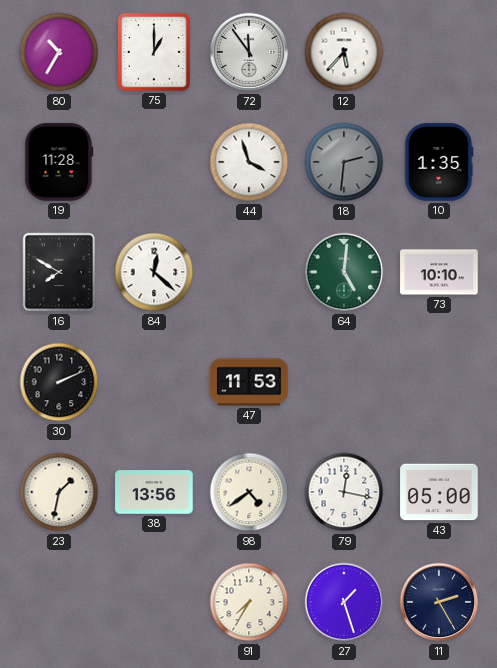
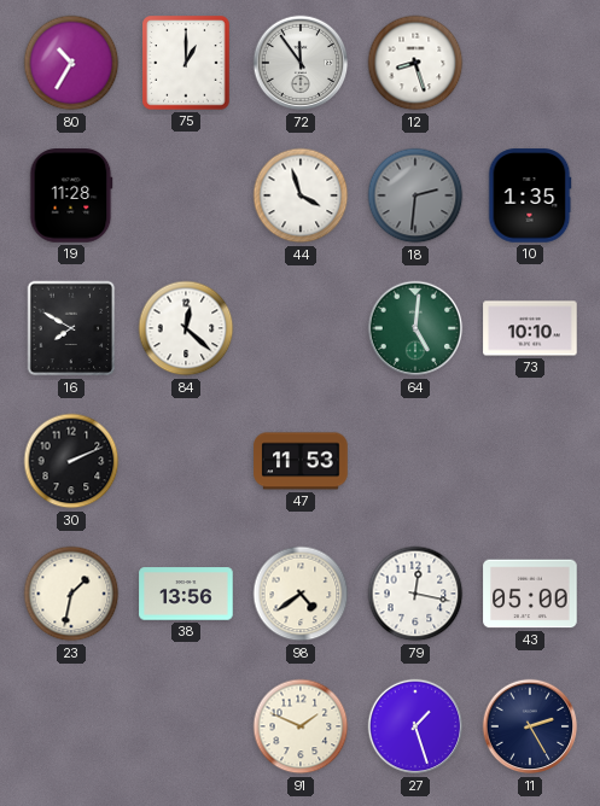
12: 5:37 -> 8:27
91: 7:35 -> 1:49
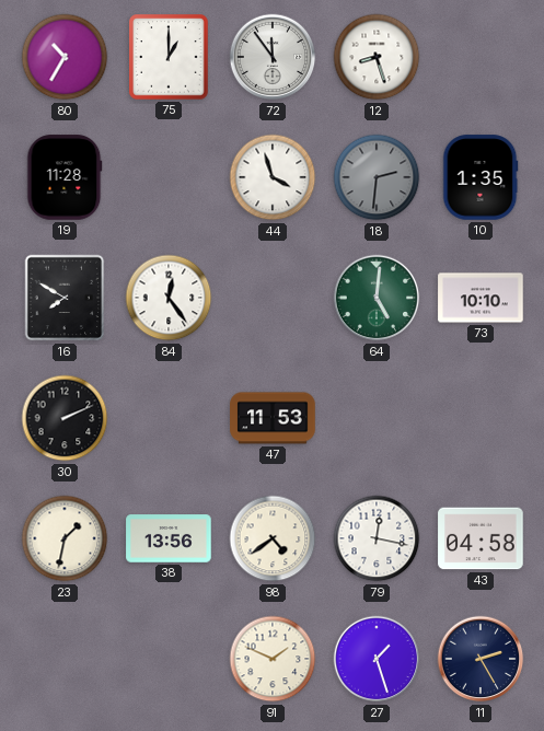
84: 12:22 -> 12:24
43: 05:00 -> 04:58
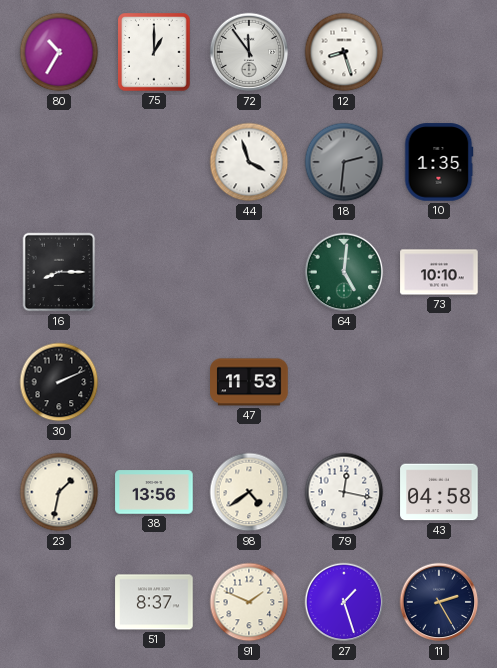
19: 11:28 -> none
16: 7:50 -> 8:15
84: 12:24 -> none
51: none -> 8:37
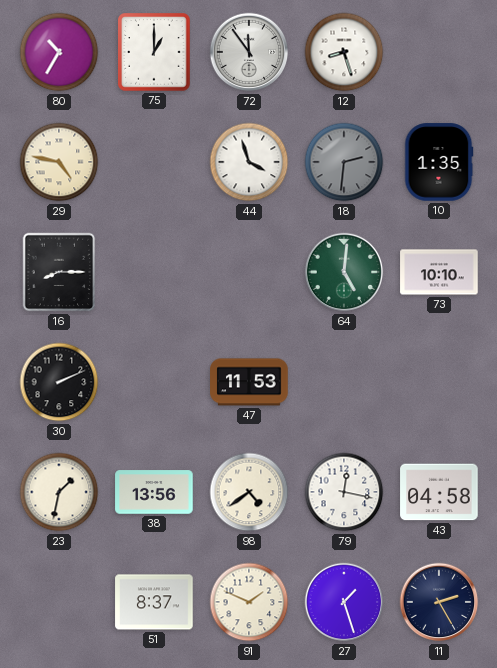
29: none -> 4:47
